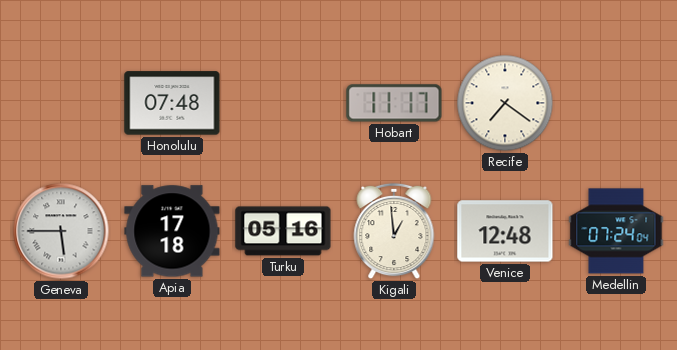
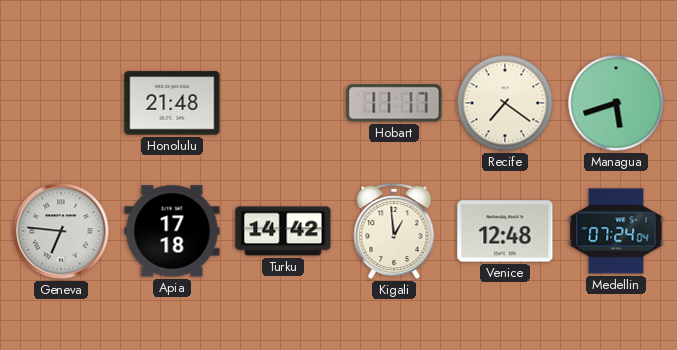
Honolulu: 07:48 -> 21:48
Managua: none -> 5:42
Geneva: 5:45 -> 6:46
Turku: 05:16 -> 14:42
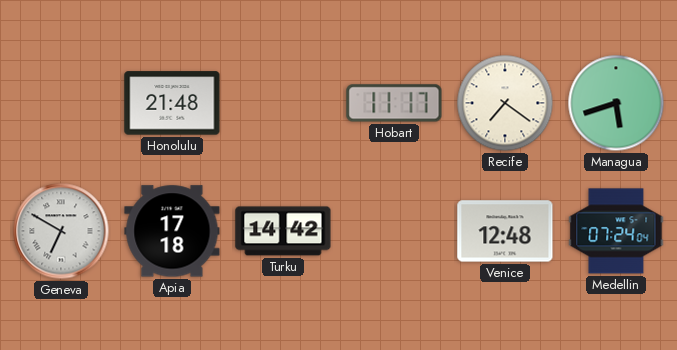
Geneva: 6:46 -> 6:50
Kigali: 12:59 -> none
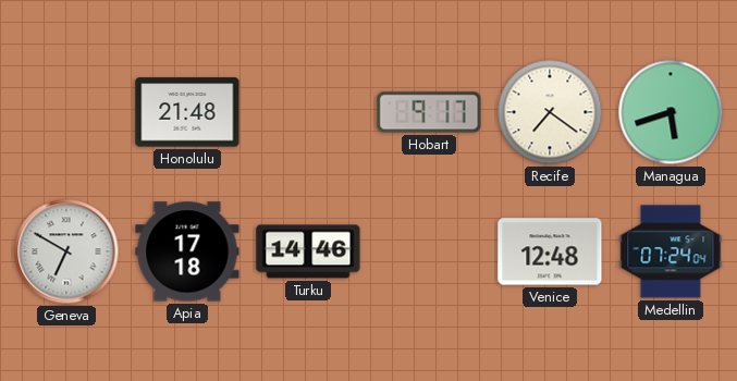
Hobart: 11:17 -> 9:17
Turku: 14:42 -> 14:46
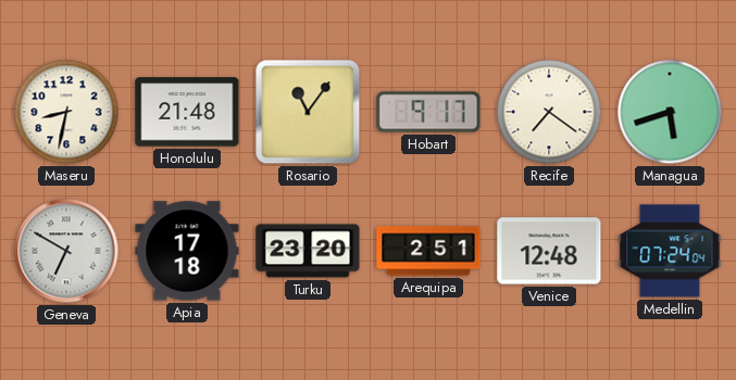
Maseru: none -> 8:32
Rosario: none -> 11:06
Turku: 14:46 -> 23:20
Arequipa: none -> 2:51
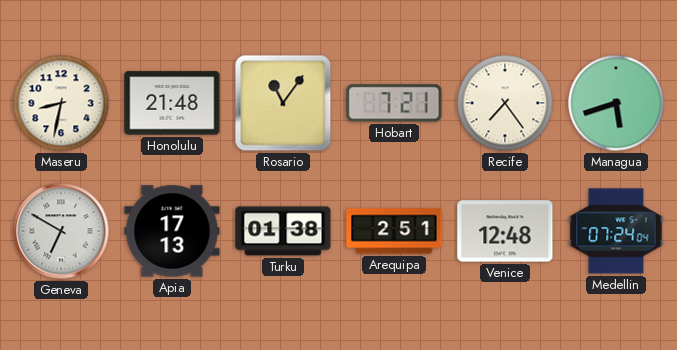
Hobart: 9:17 -> 7:21
Recife: 7:21 -> 7:24
Apia: 17:18 -> 17:13
Turku: 23:20 -> 01:38
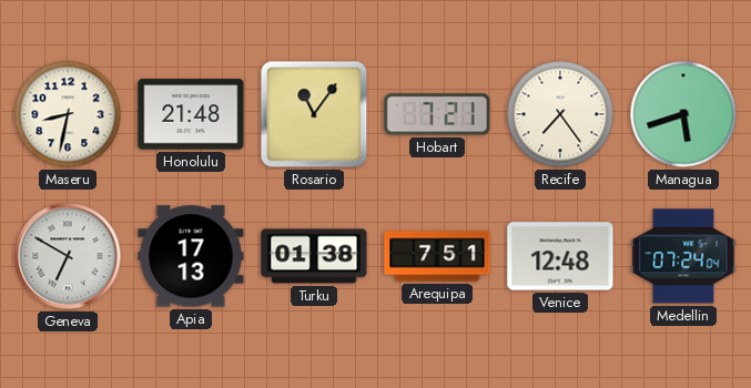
Arequipa: 2:51 -> 7:51
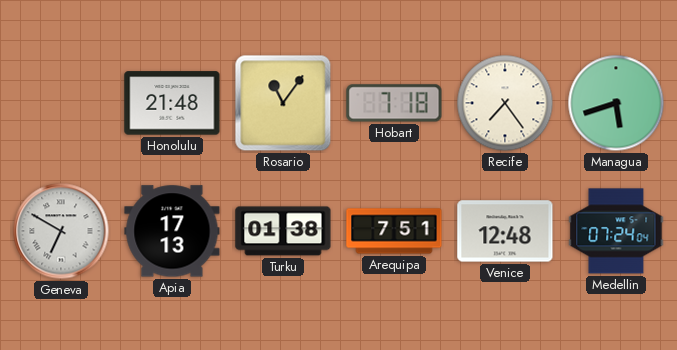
Maseru: 8:32 -> none
Hobart: 7:21 -> 7:18
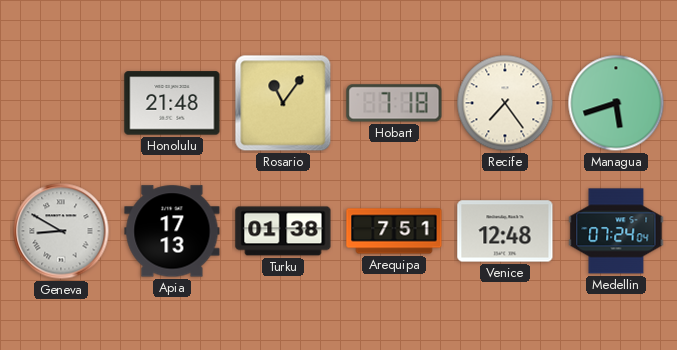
Geneva: 6:50 -> 8:50
